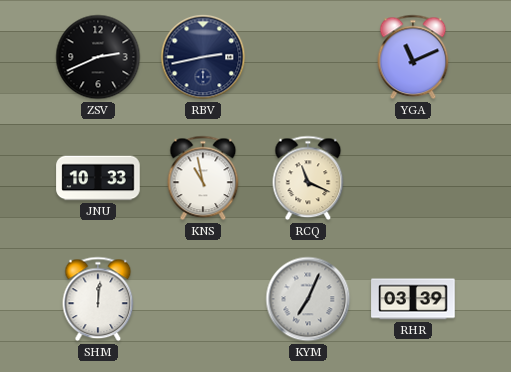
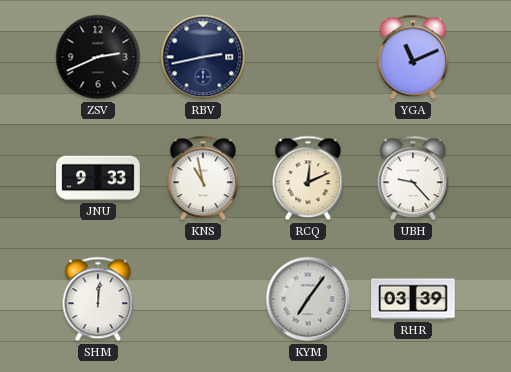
JNU: 10:33 -> 9:33
RCQ: 11:19 -> 12:11
UBH: none -> 9:23
KYM: 7:04 -> 7:06
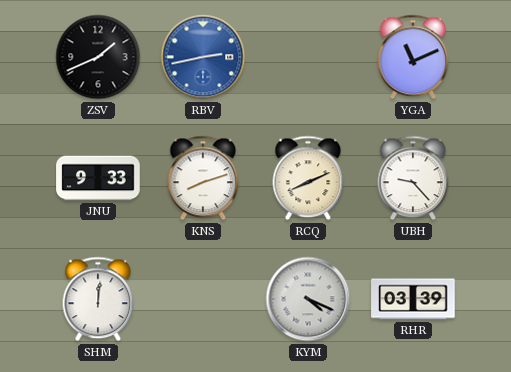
ZSV: 2:41 -> 1:41
RBV dial: navy -> blue
KNS: 10:58 -> 8:12
RCQ: 12:11 -> 8:11
KYM: 7:06 -> 4:19
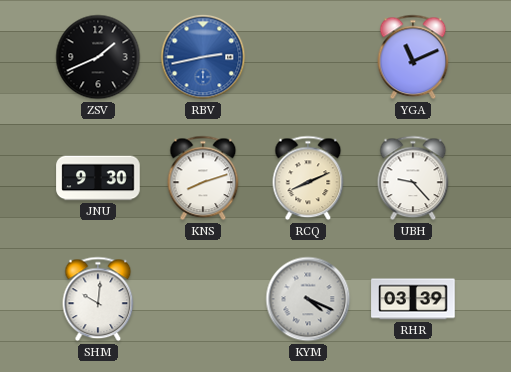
JNU: 9:33 -> 9:30
SHM: 12:01 -> 10:01
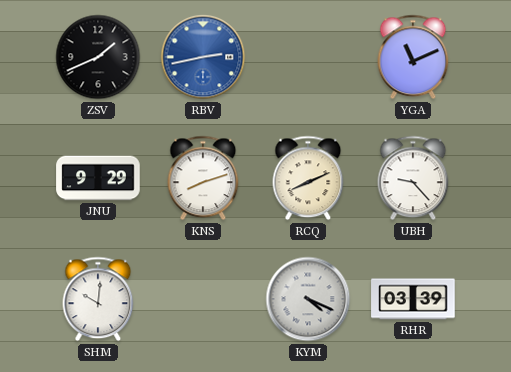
JNU: 9:30 -> 9:29
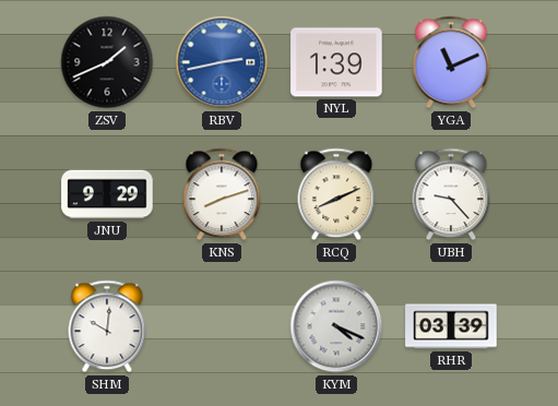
NYL: none -> 1:39
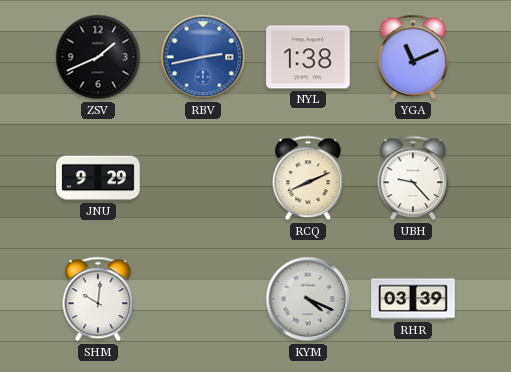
NYL: 1:39 -> 1:38
KNS: 8:12 -> none
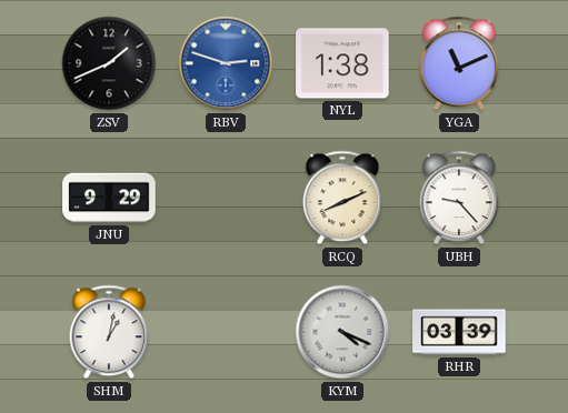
RBV: 2:43 -> 2:48
SHM: 10:01 -> 1:02
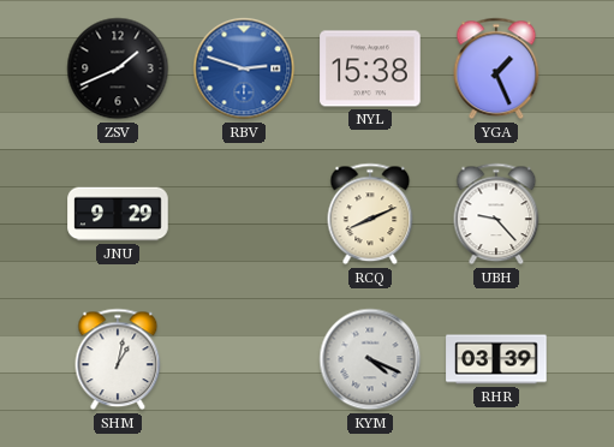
NYL: 1:38 -> 15:38
YGA: 11:11 -> 1:26
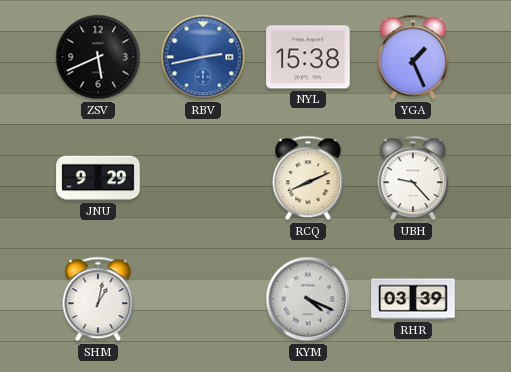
ZSV: 1:41 -> 5:41
RBV: 2:48 -> 2:43
